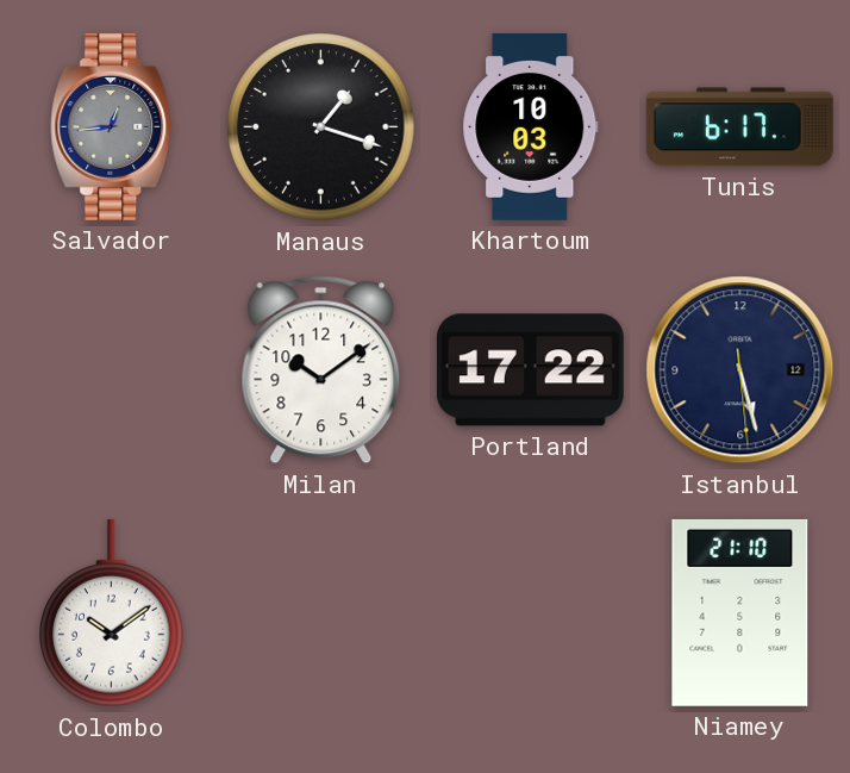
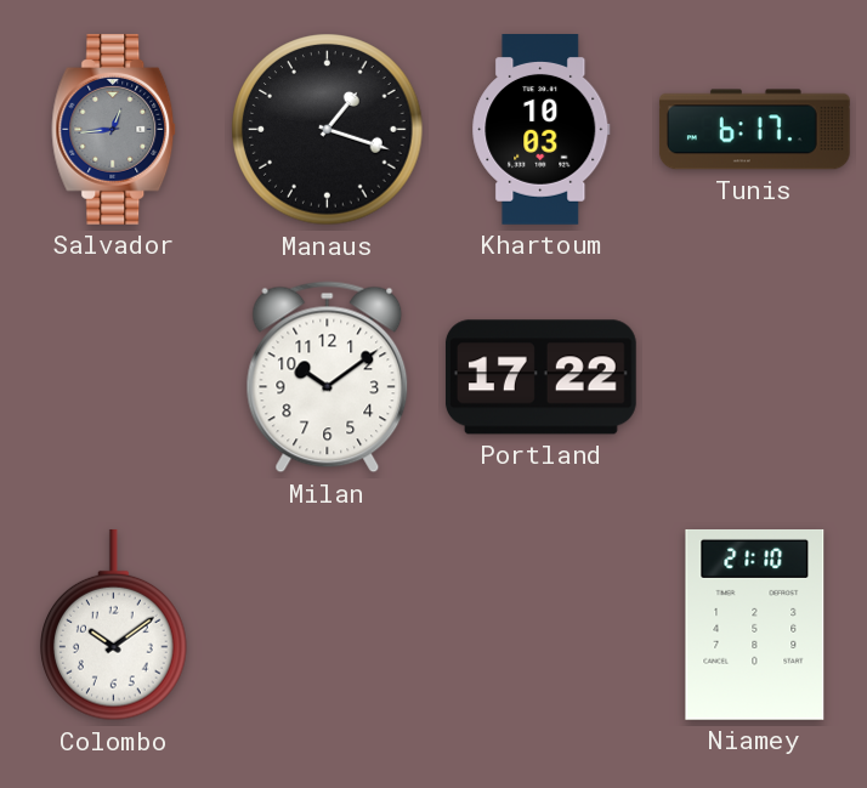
Istanbul: 5:27 -> none
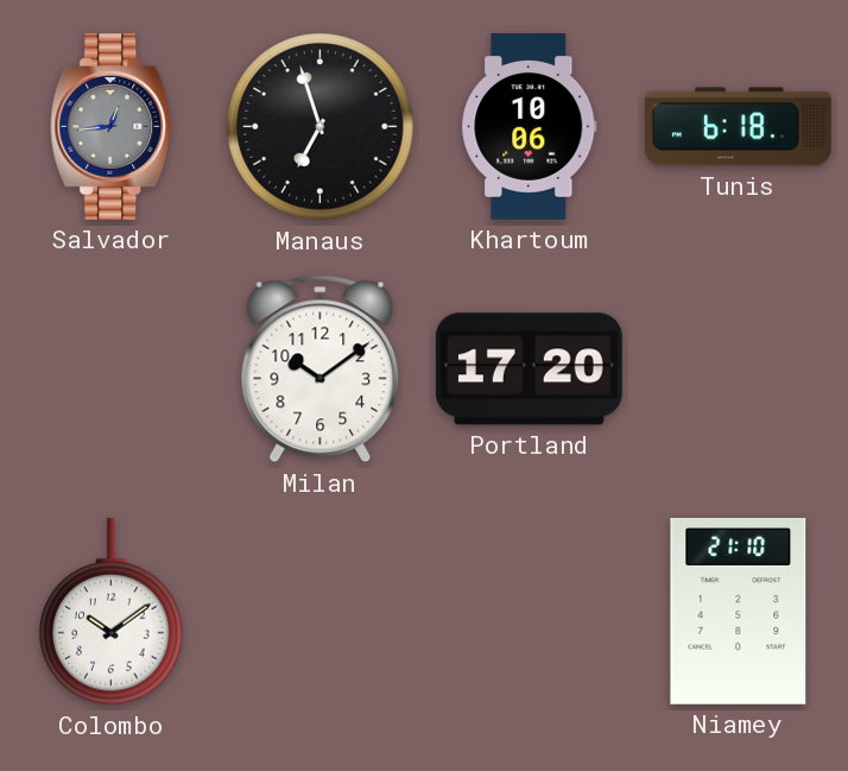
Manaus: 1:18 -> 6:57
Khartoum: 10:03 -> 10:06
Tunis: 6:17 -> 6:18
Portland: 17:22 -> 17:20
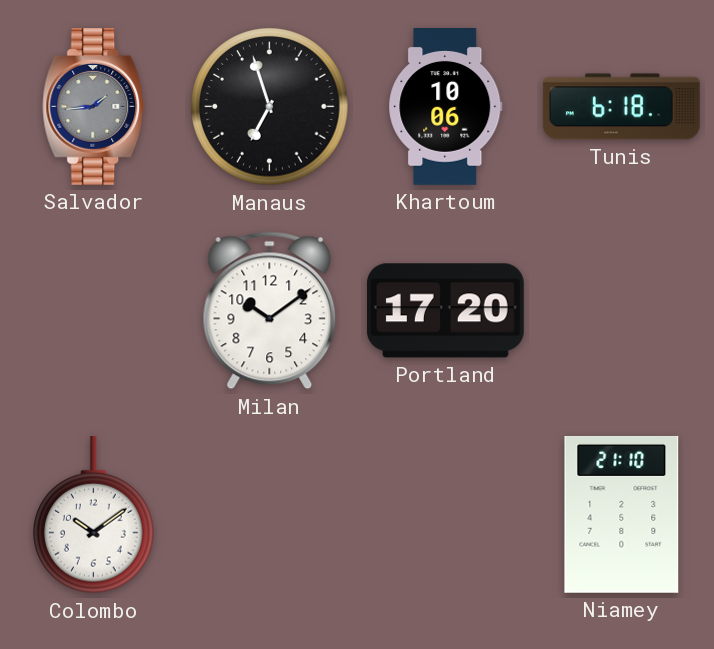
Salvador: 12:44 -> 1:44
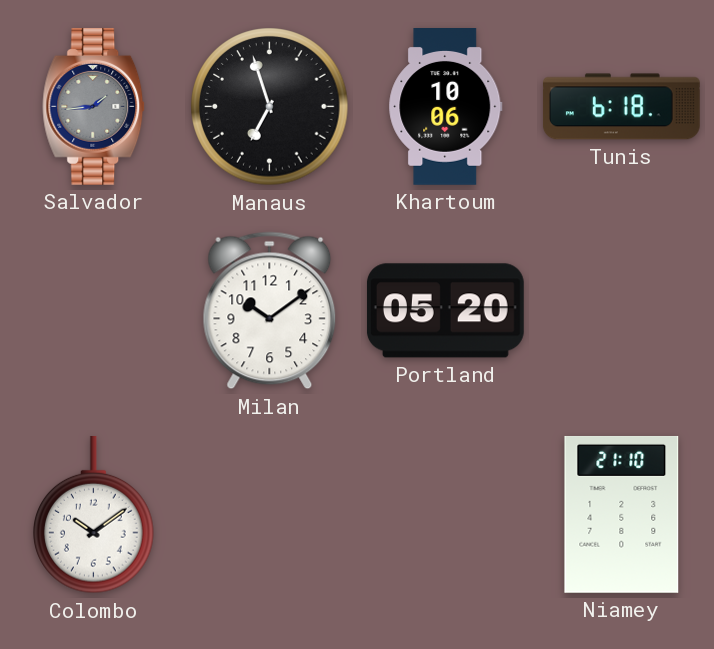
Portland: 17:20 -> 05:20
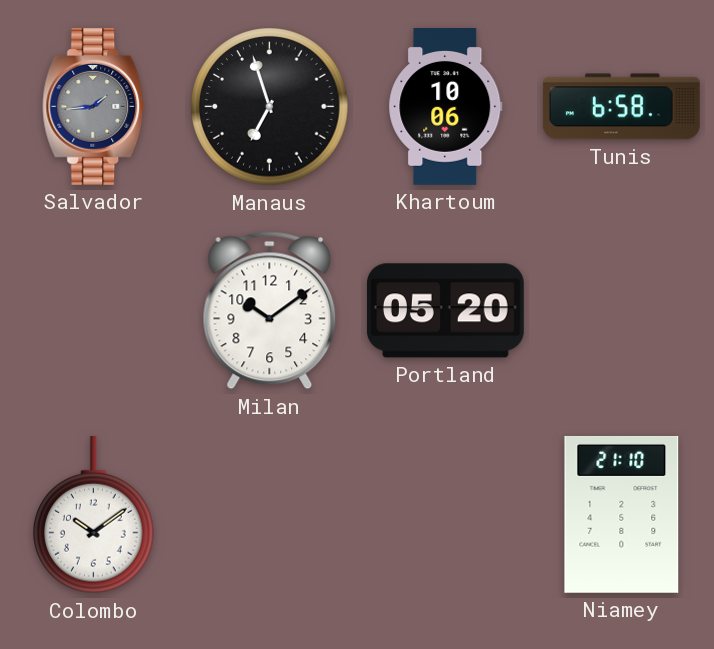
Tunis: 6:18 -> 6:58
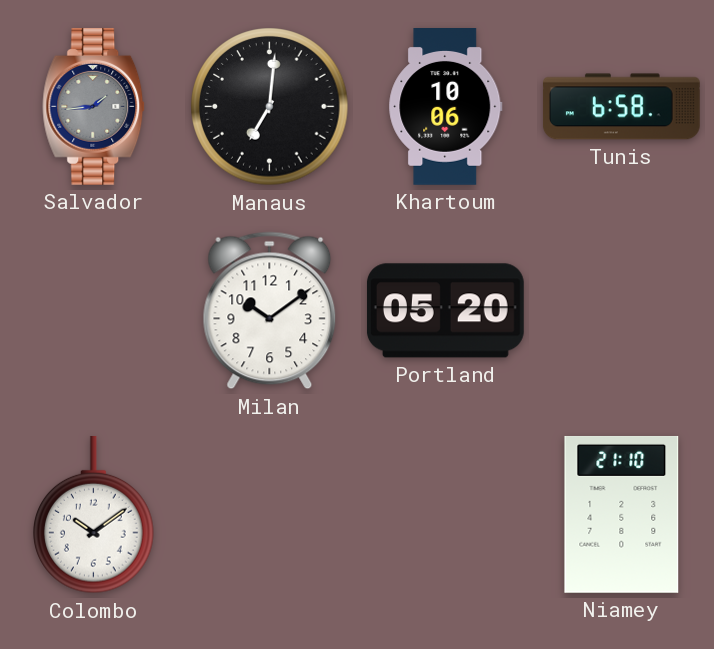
Manaus: 6:57 -> 7:01
